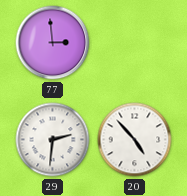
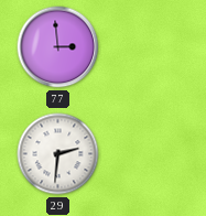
20: 4:53 -> none
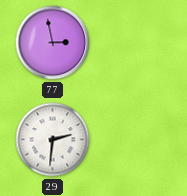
77: 2:59 -> 2:58
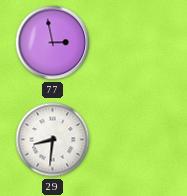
29: 2:31 -> 8:31
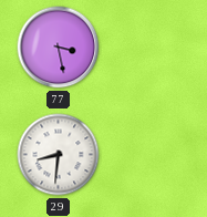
77: 2:58 -> 3:28
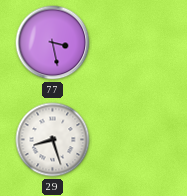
29: 8:31 -> 8:27
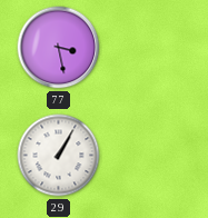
29: 8:27 -> 1:05
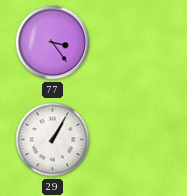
77: 3:28 -> 3:24
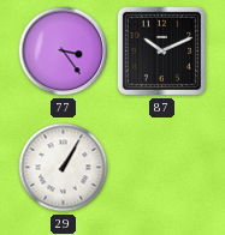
87: none -> 10:11
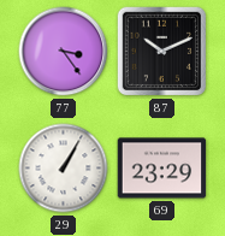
69: none -> 23:29
